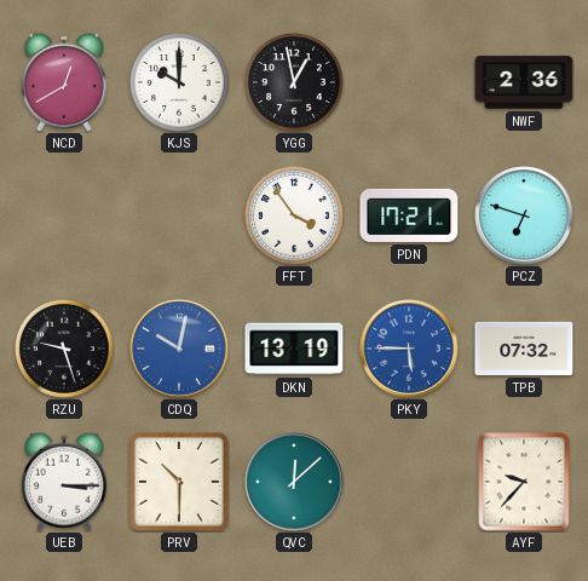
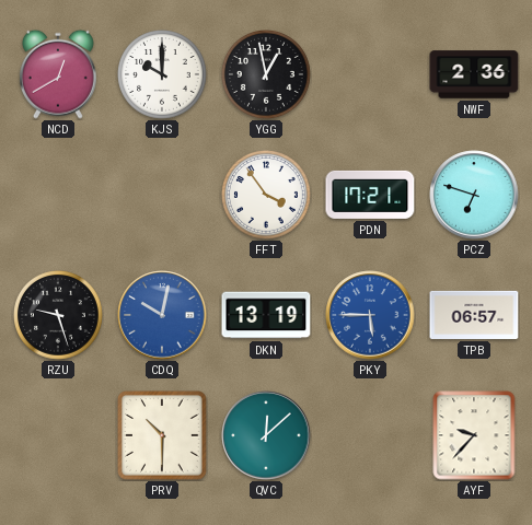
TPB: 07:32 -> 06:57
UEB: 3:15 -> none
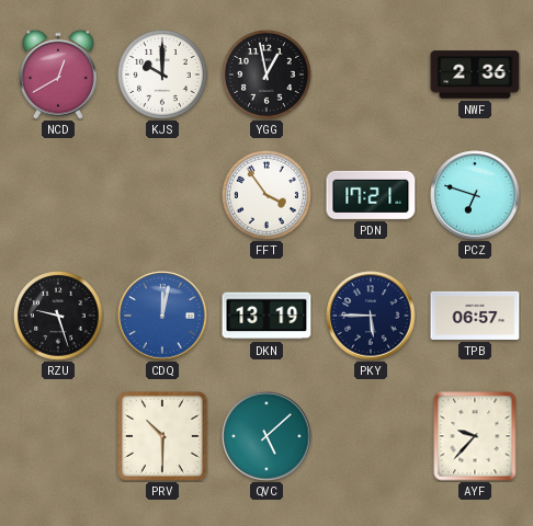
CDQ: 10:02 -> 12:02
PKY dial: blue -> navy
QVC: 12:08 -> 5:08
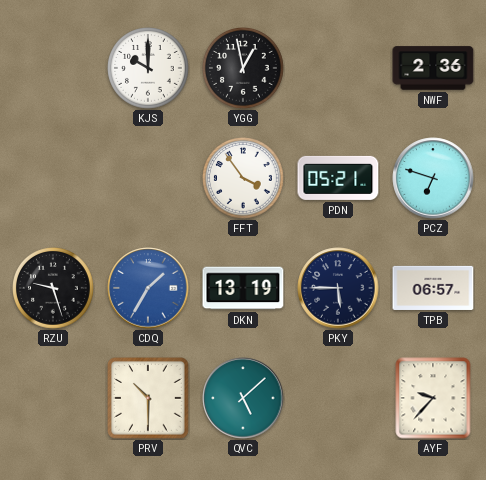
NCD: 12:40 -> none
PDN: 17:21 -> 05:21
CDQ: 12:02 -> 1:35
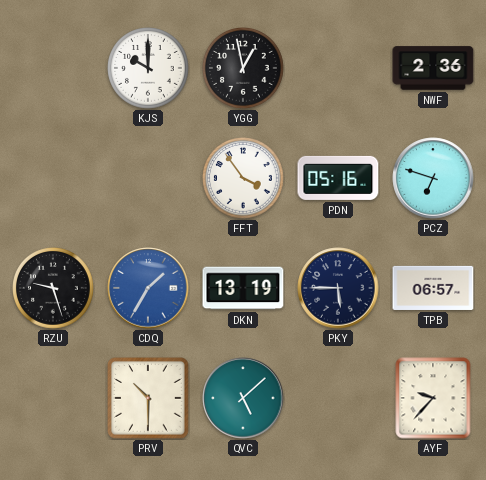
PDN: 05:21 -> 05:16
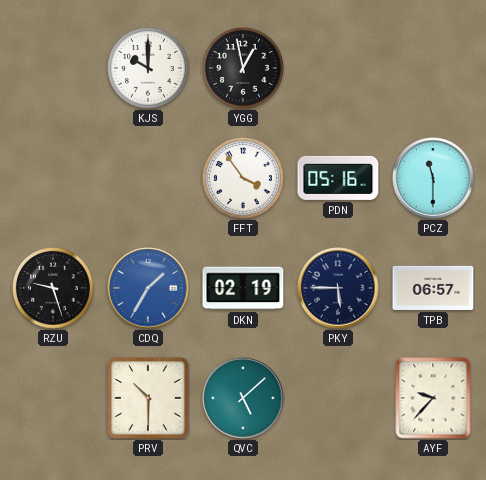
NWF: 2:36 -> none
PCZ: 6:48 -> 11:30
DKN: 13:19 -> 02:19
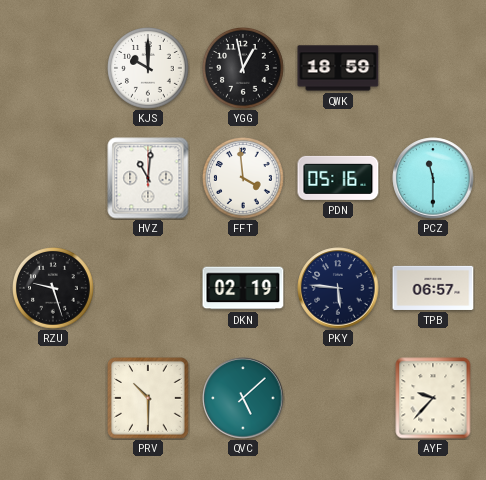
QWK: none -> 18:59
HVZ: none -> 11:01
FFT: 3:54 -> 3:59
CDQ: 1:35 -> none
PKY: 5:45 -> 5:46
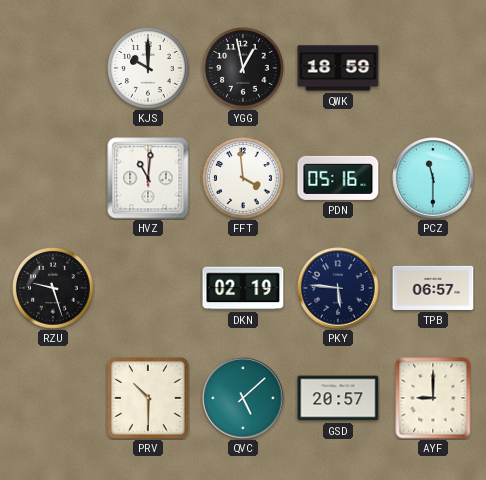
GSD: none -> 20:57
AYF: 9:37 -> 9:00
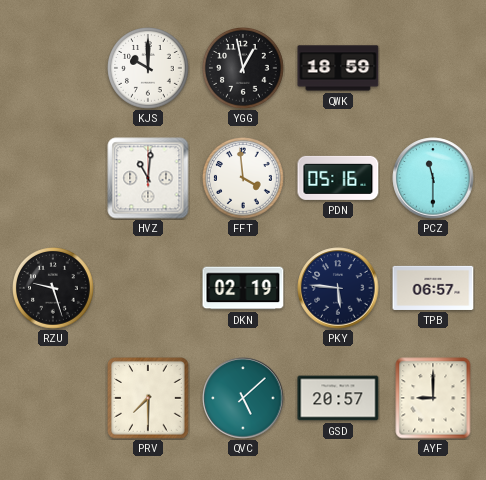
PRV: 10:30 -> 7:30
